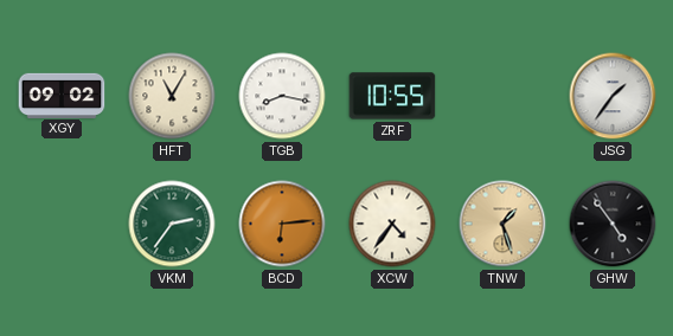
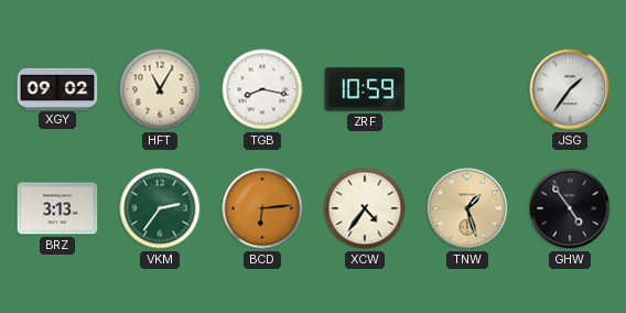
ZRF: 10:55 -> 10:59
BRZ: none -> 3:13
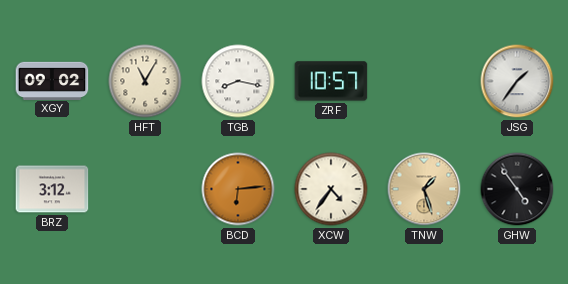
ZRF: 10:59 -> 10:57
BRZ: 3:13 -> 3:12
VKM: 2:36 -> none
